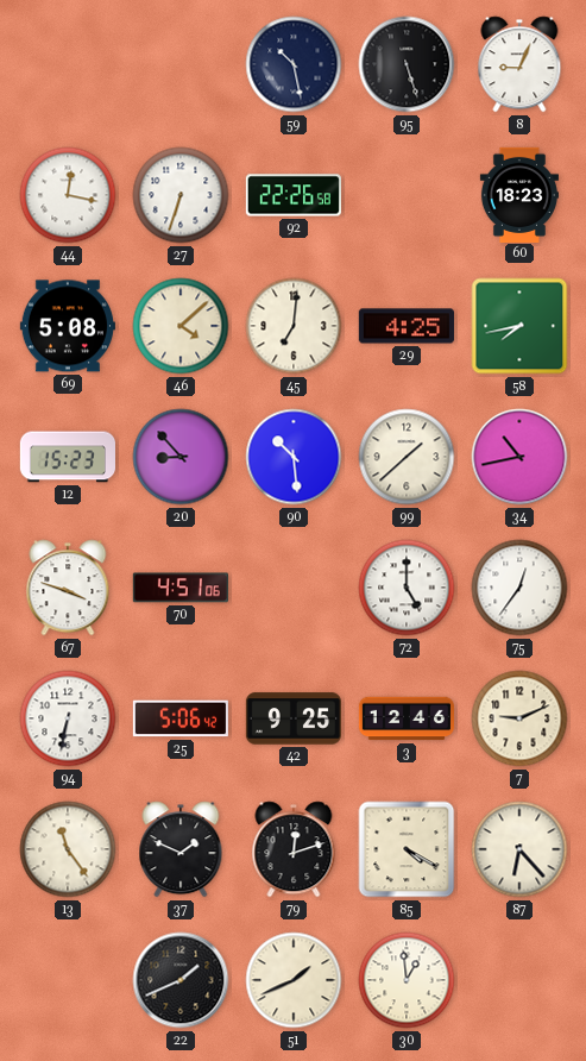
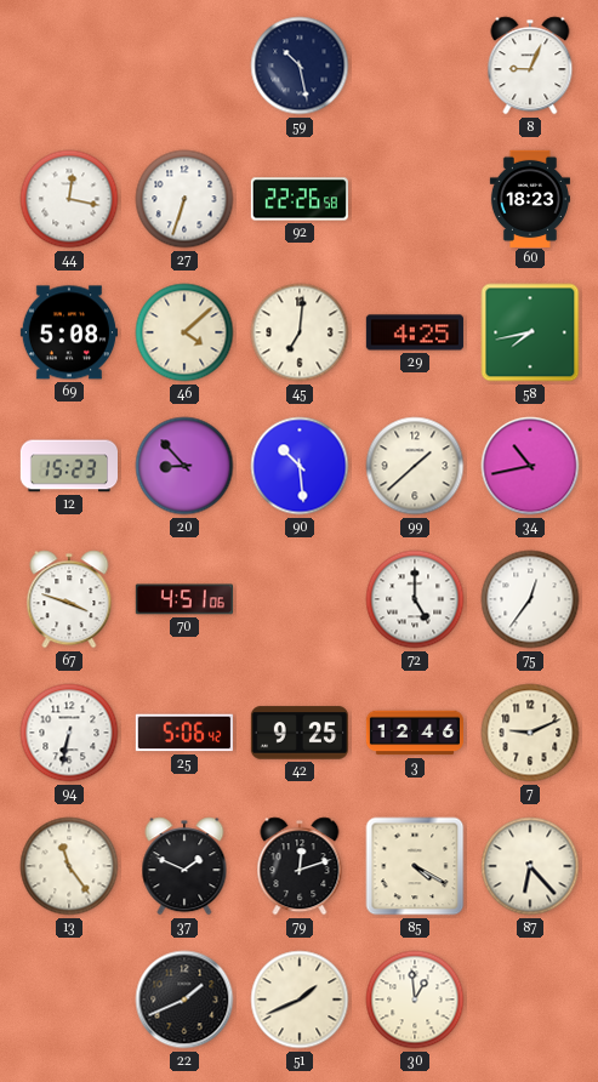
95: 5:27 -> none
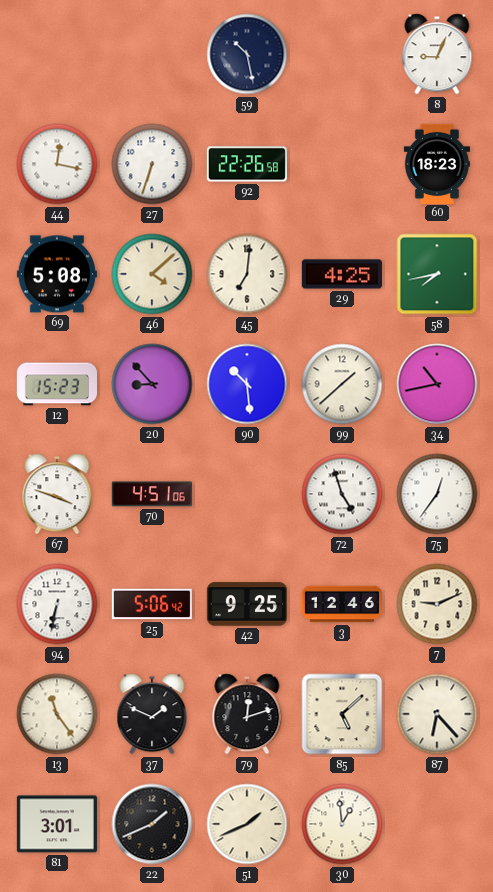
72: 5:00 -> 4:57
85: 4:20 -> 5:08
81: none -> 3:01
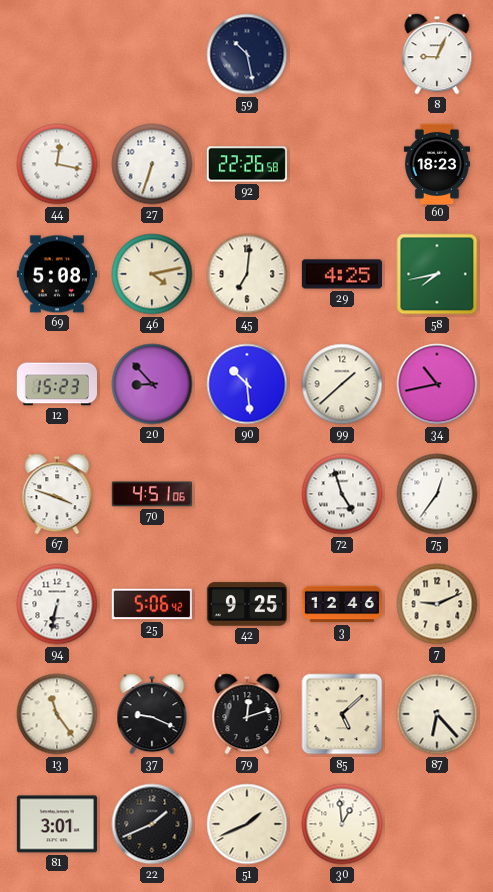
46: 4:08 -> 4:13
37: 1:49 -> 9:19
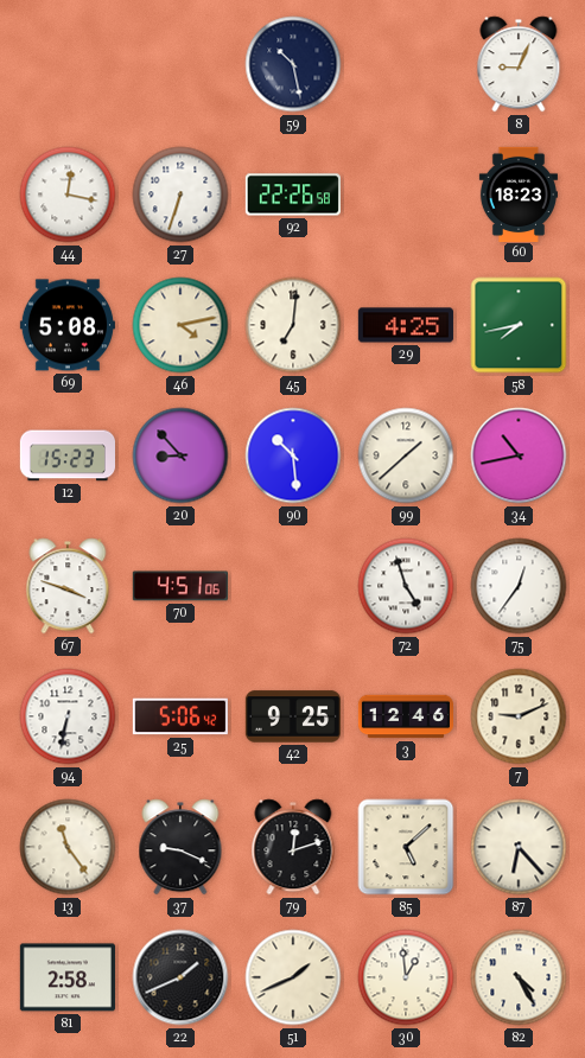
81: 3:01 -> 2:58
82: none -> 4:25
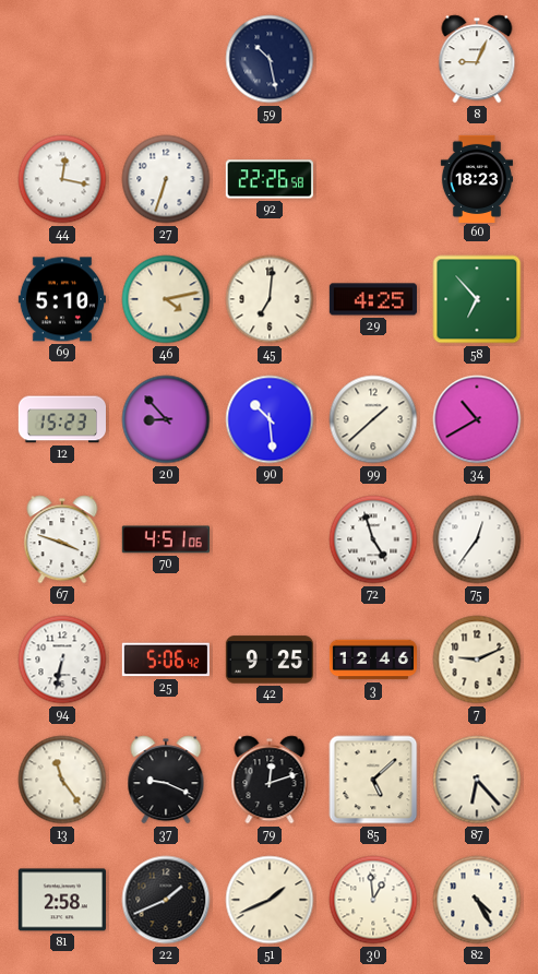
69: 5:08 -> 5:10
58: 7:43 -> 6:53
34: 10:43 -> 10:40
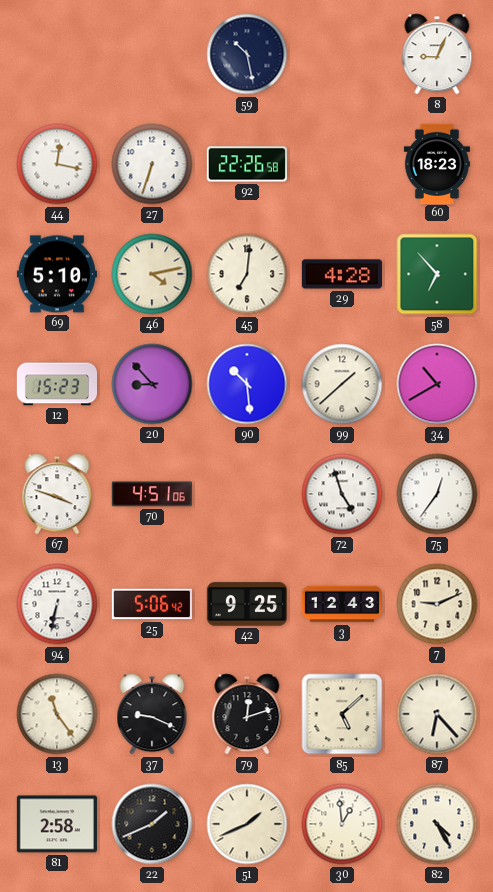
29: 4:25 -> 4:28
3: 12:46 -> 12:43
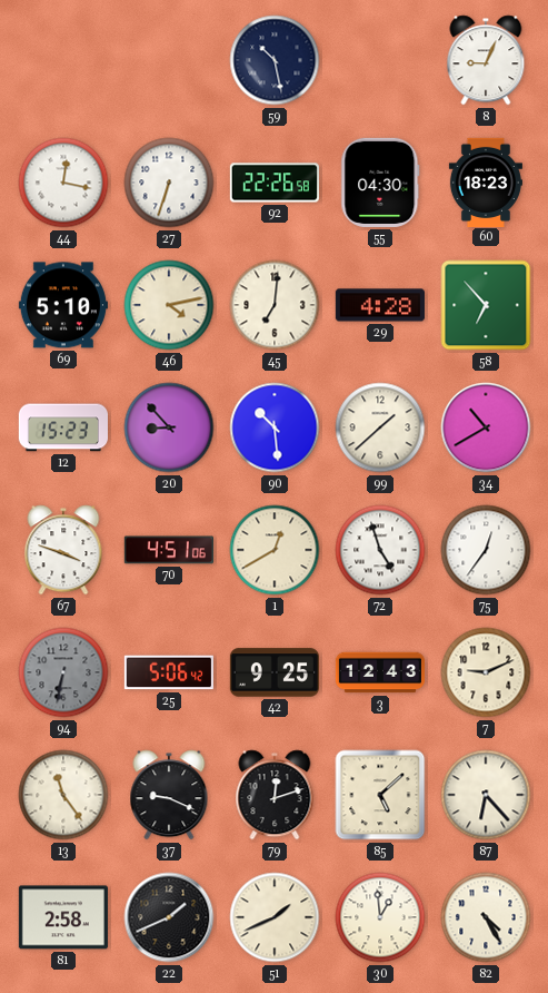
55: none -> 04:30
1: none -> 12:40
94 dial: white -> grey
